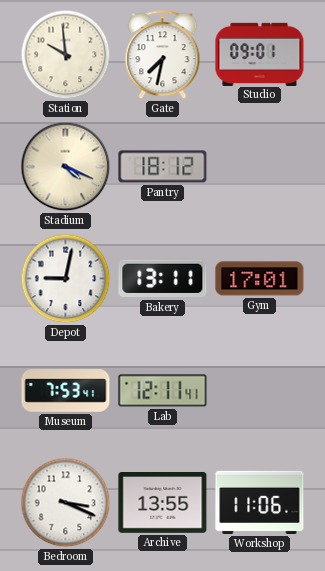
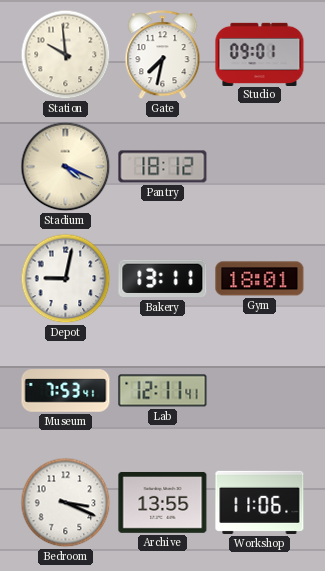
Gym: 17:01 -> 18:01
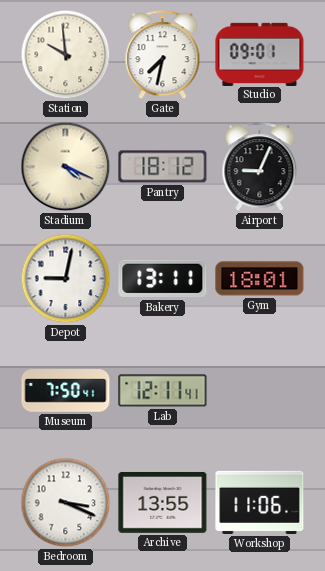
Airport: none -> 9:04
Museum: 7:53 -> 7:50
